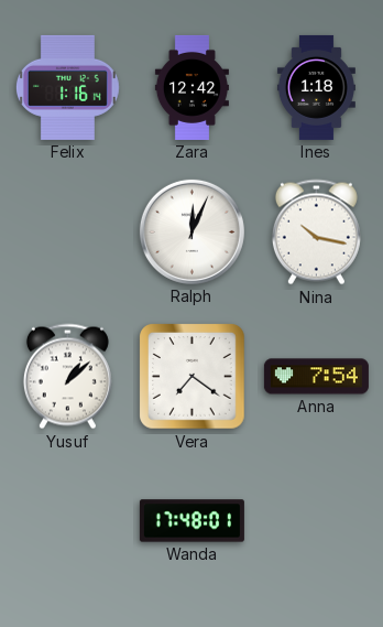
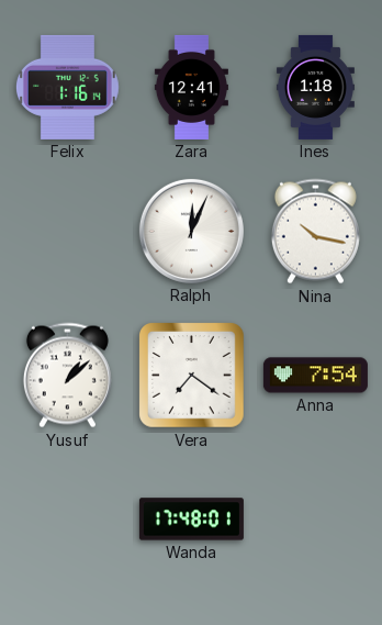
Zara: 12:42 -> 12:41
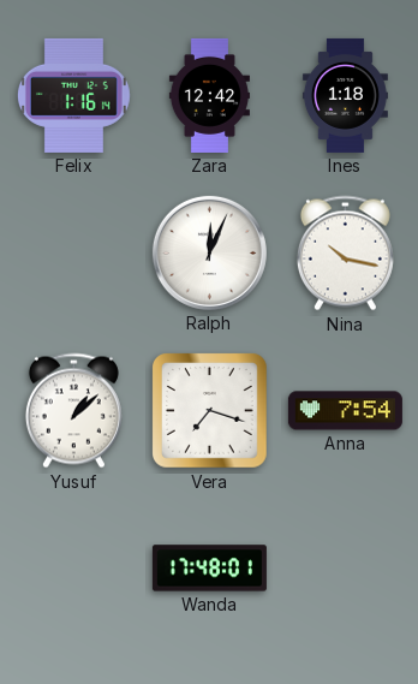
Zara: 12:41 -> 12:42
Vera: 7:21 -> 7:18
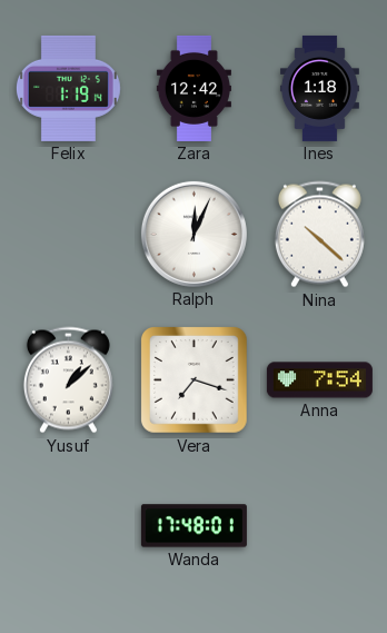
Felix: 1:16 -> 1:19
Nina: 10:17 -> 10:22
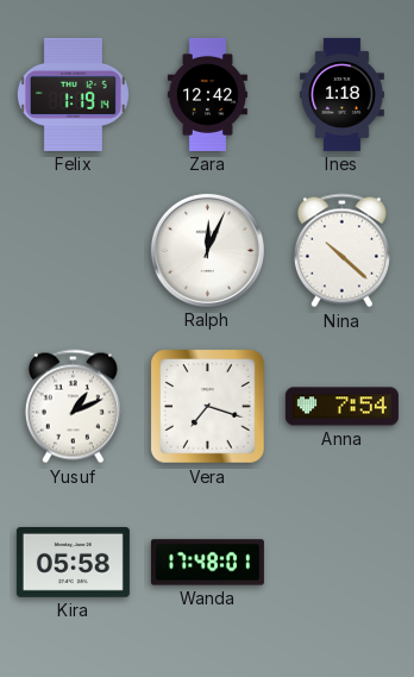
Yusuf: 1:08 -> 1:11
Kira: none -> 05:58
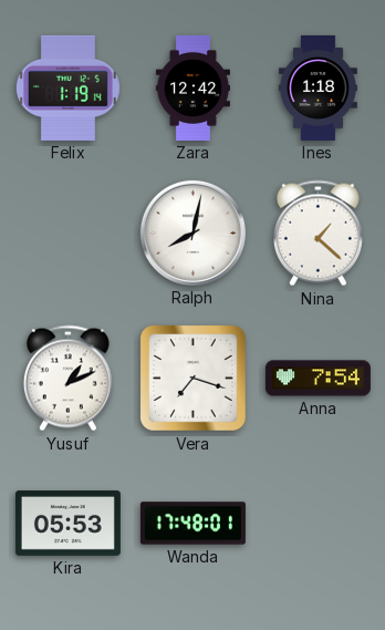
Ralph: 12:04 -> 8:02
Nina: 10:22 -> 1:22
Kira: 05:58 -> 05:53
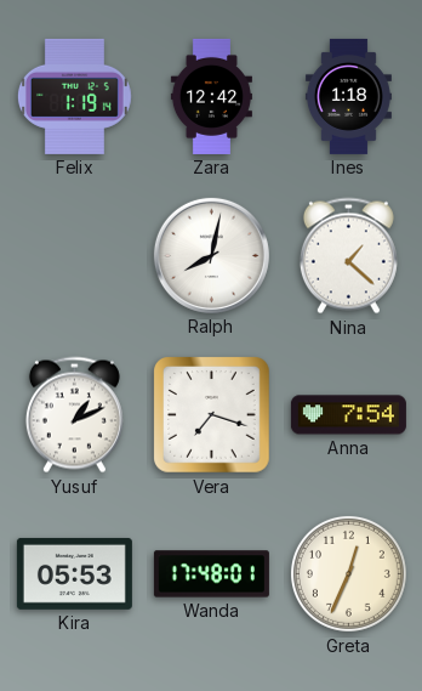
Greta: none -> 12:34
